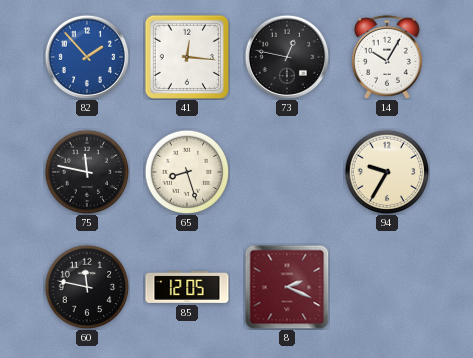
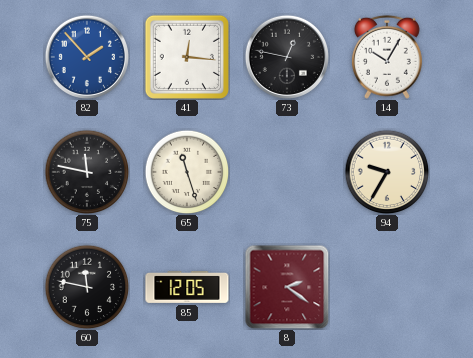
65: 8:27 -> 11:27
8: 2:19 -> 2:21
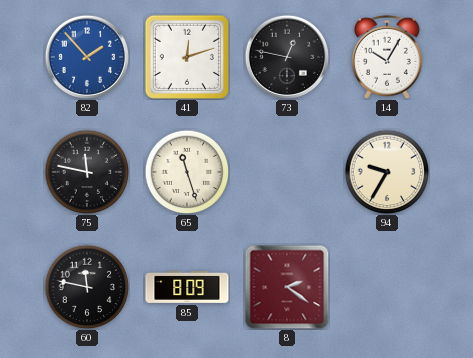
41: 12:16 -> 12:12
85: 12:05 -> 8:09
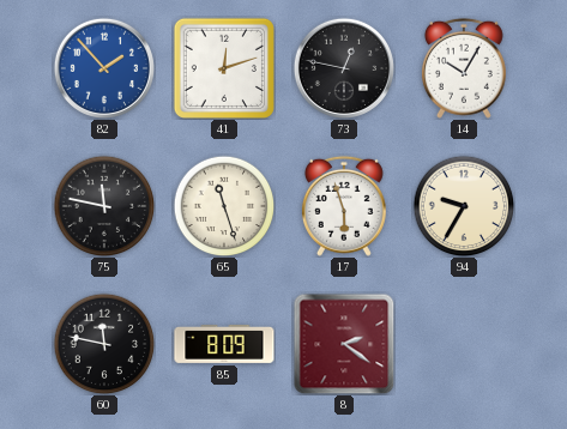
17: none -> 5:57
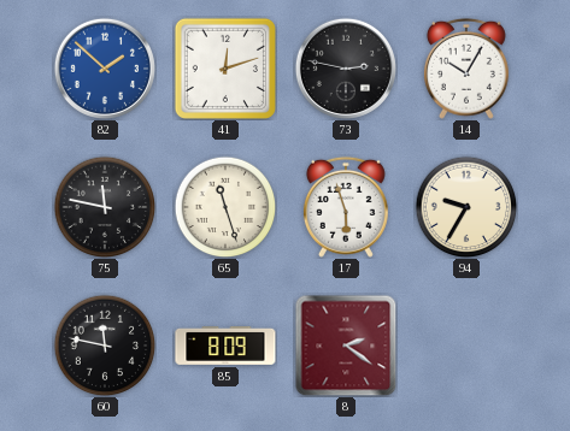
82: 1:53 -> 1:52
73: 12:47 -> 2:47
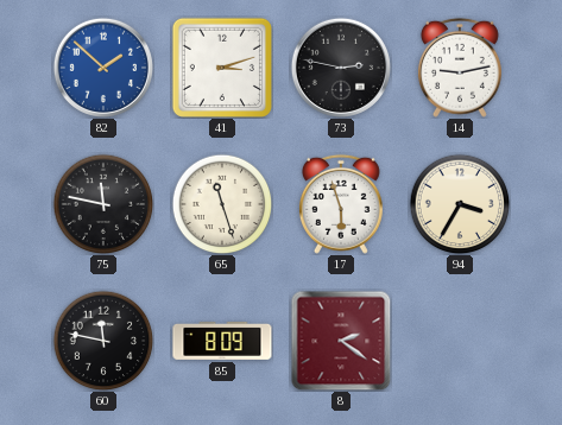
41: 12:12 -> 3:12
14: 10:05 -> 9:13
94: 9:35 -> 3:35
